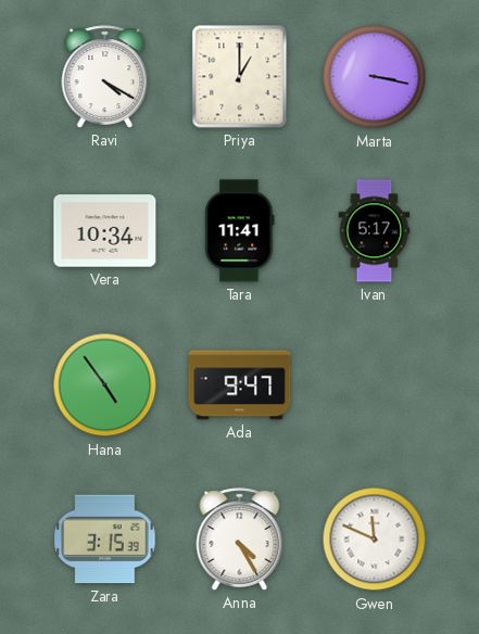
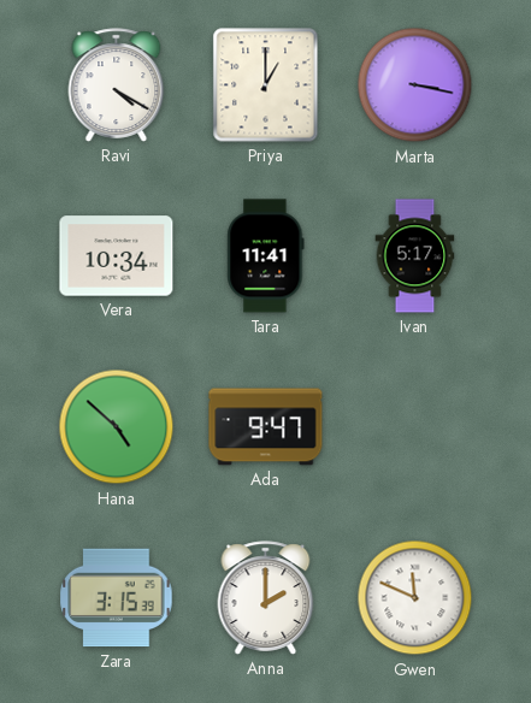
Hana: 4:54 -> 4:52
Anna: 4:25 -> 2:00
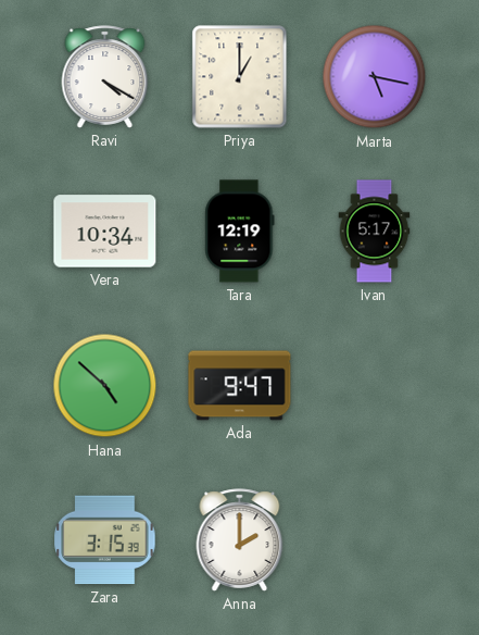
Marta: 3:17 -> 5:17
Tara: 11:41 -> 12:19
Gwen: 11:49 -> none
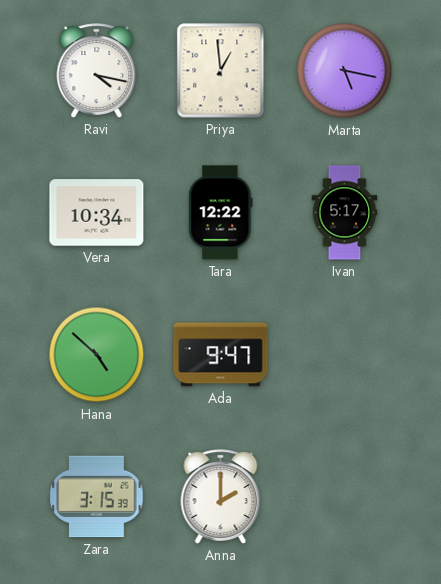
Ravi: 4:20 -> 4:17
Priya: 1:00 -> 12:59
Tara: 12:19 -> 12:22
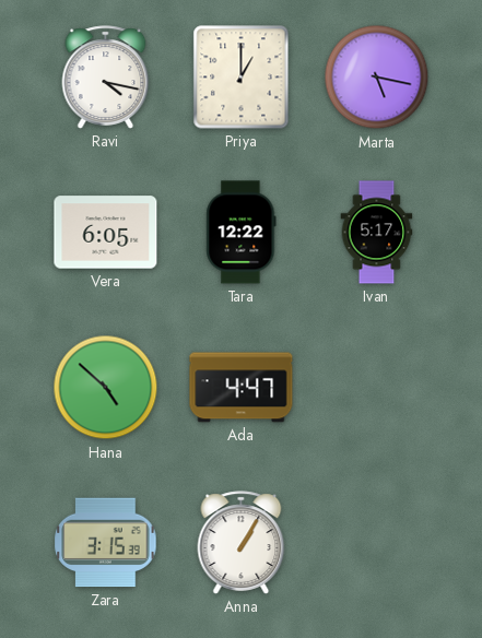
Priya: 12:59 -> 1:00
Vera: 10:34 -> 6:05
Ada: 9:47 -> 4:47
Anna: 2:00 -> 1:05
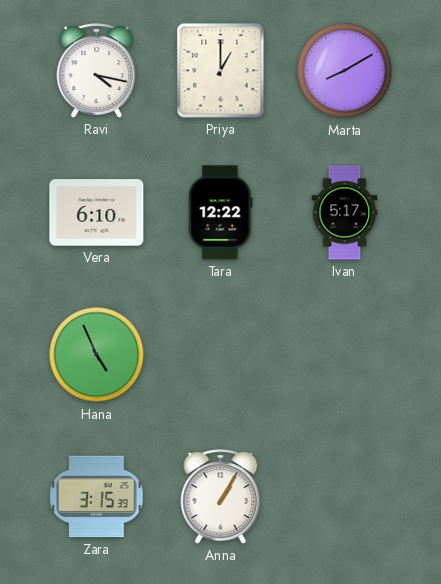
Marta: 5:17 -> 8:10
Vera: 6:05 -> 6:10
Hana: 4:52 -> 4:56
Ada: 4:47 -> none
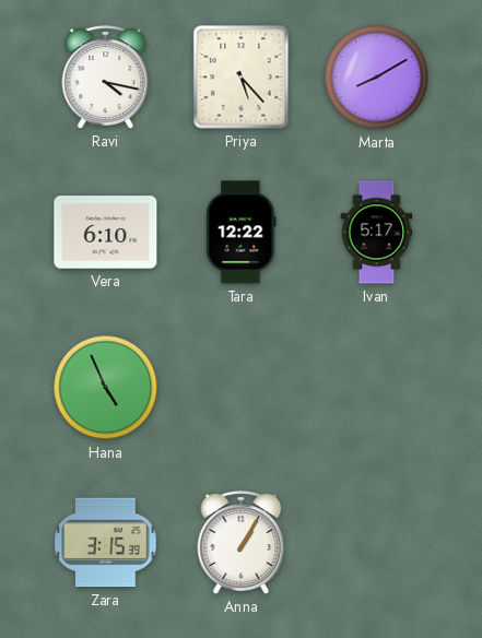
Priya: 1:00 -> 5:23
